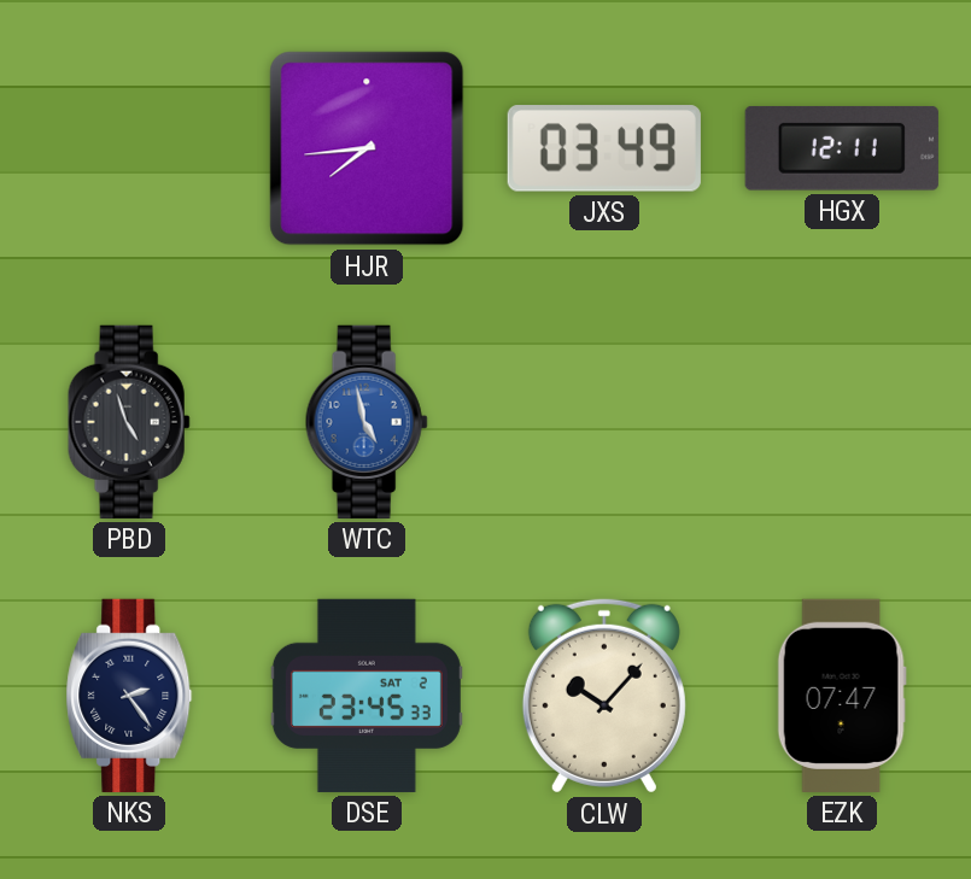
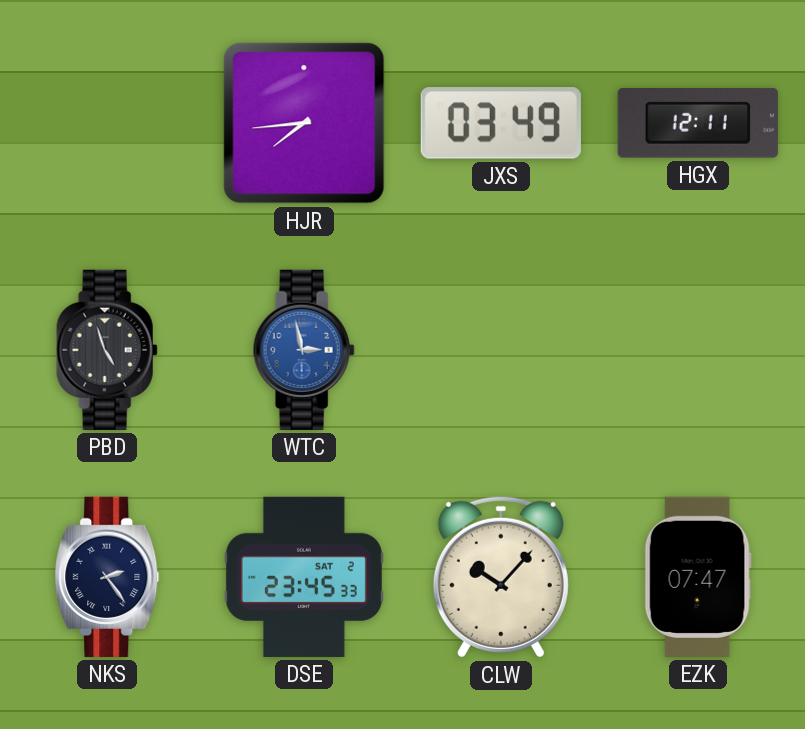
WTC: 4:58 -> 2:58
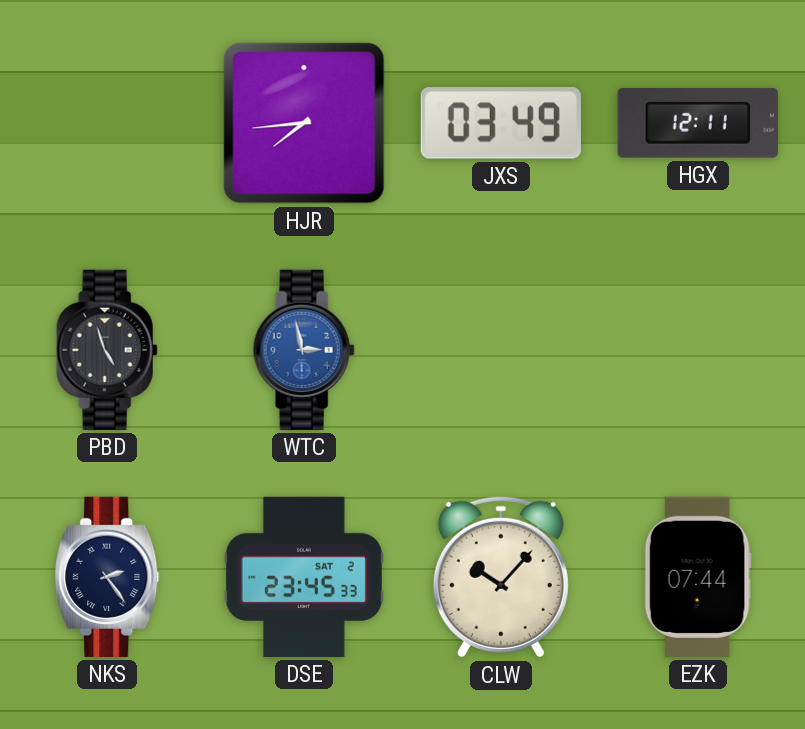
EZK: 07:47 -> 07:44
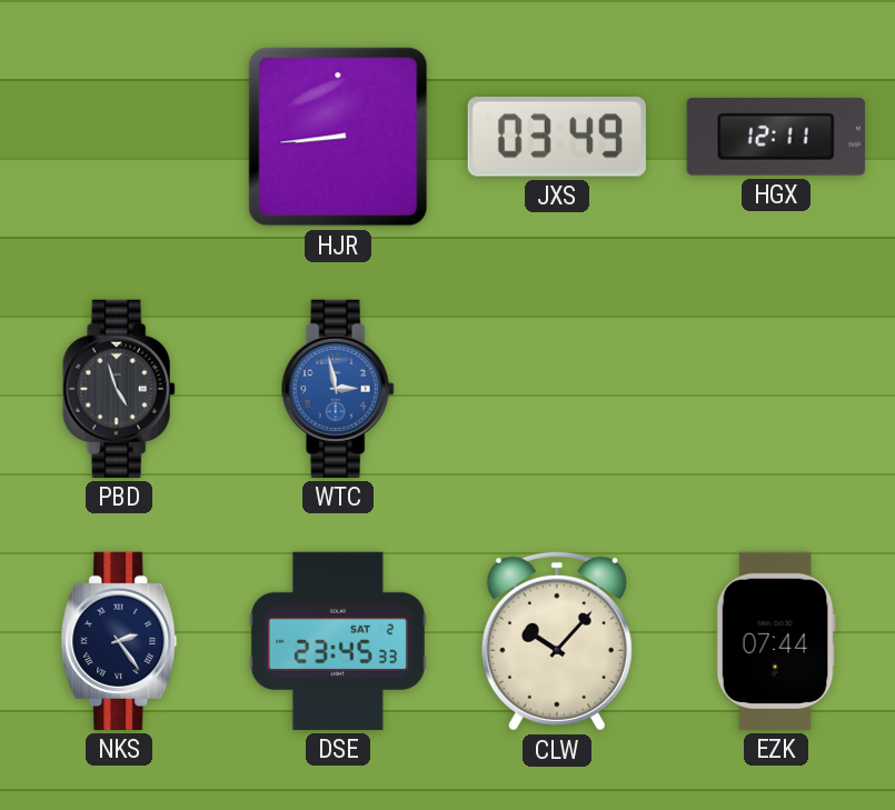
HJR: 7:44 -> 8:44
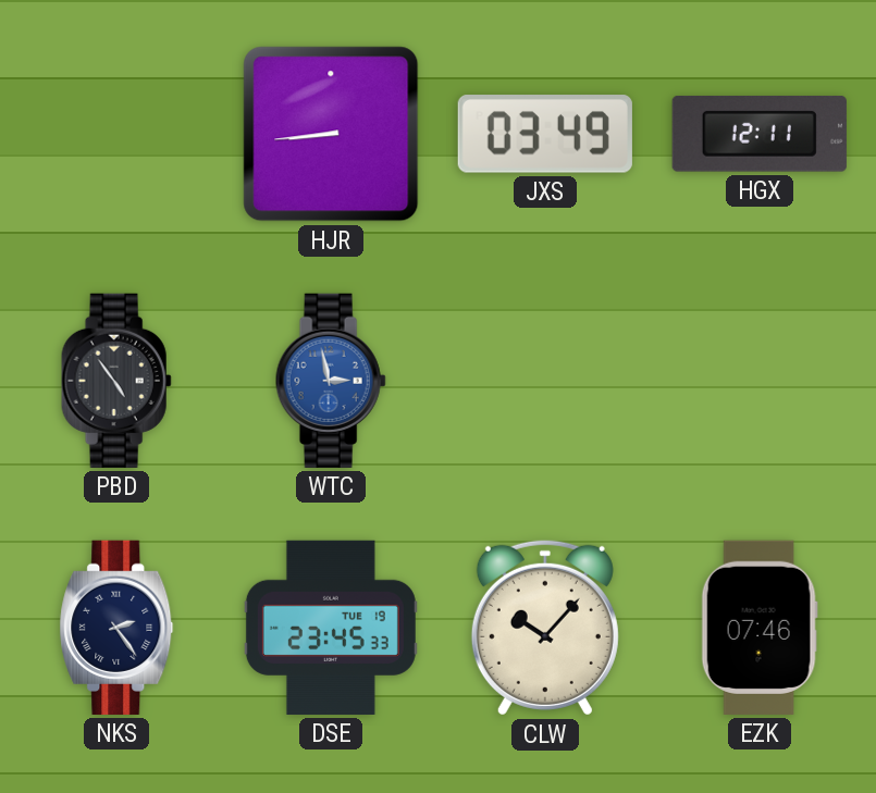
PBD: 4:57 -> 4:54
DSE date: SAT 2 -> TUE 19
EZK: 07:44 -> 07:46
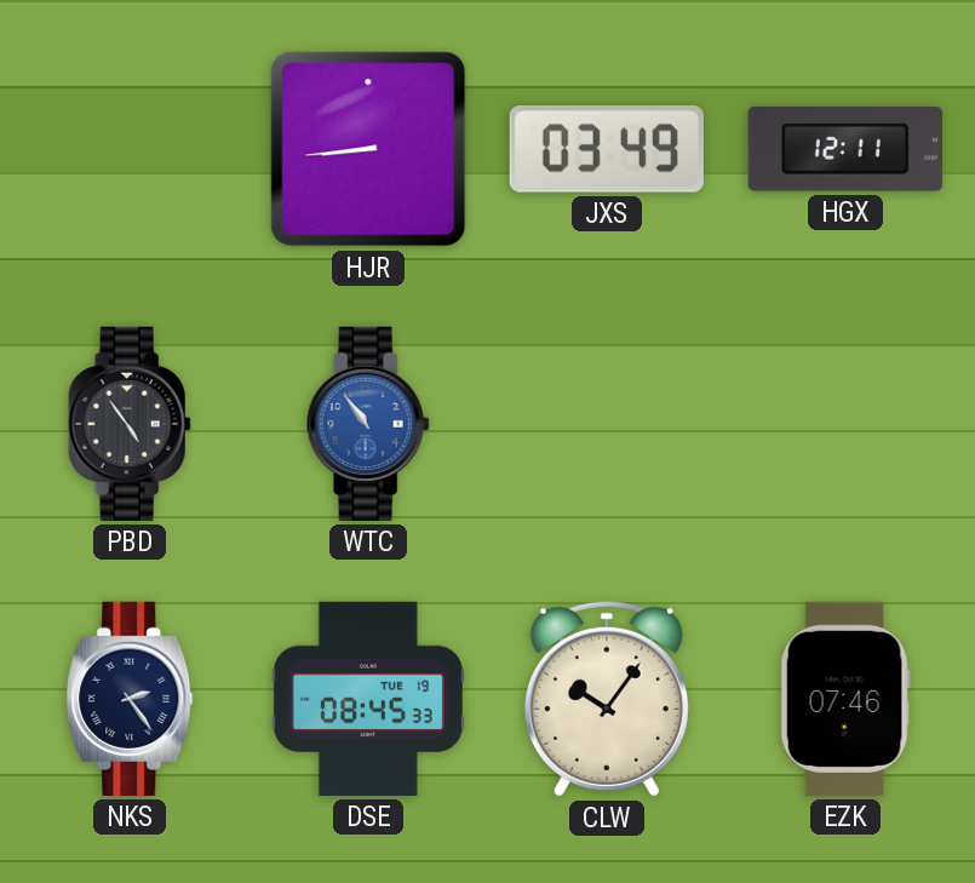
WTC: 2:58 -> 10:54
DSE: 23:45 -> 08:45
CLW: 10:07 -> 10:06
